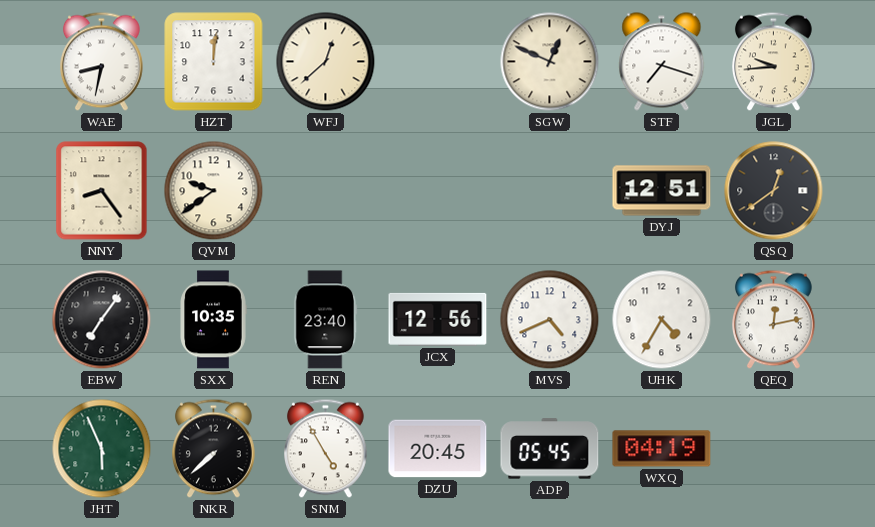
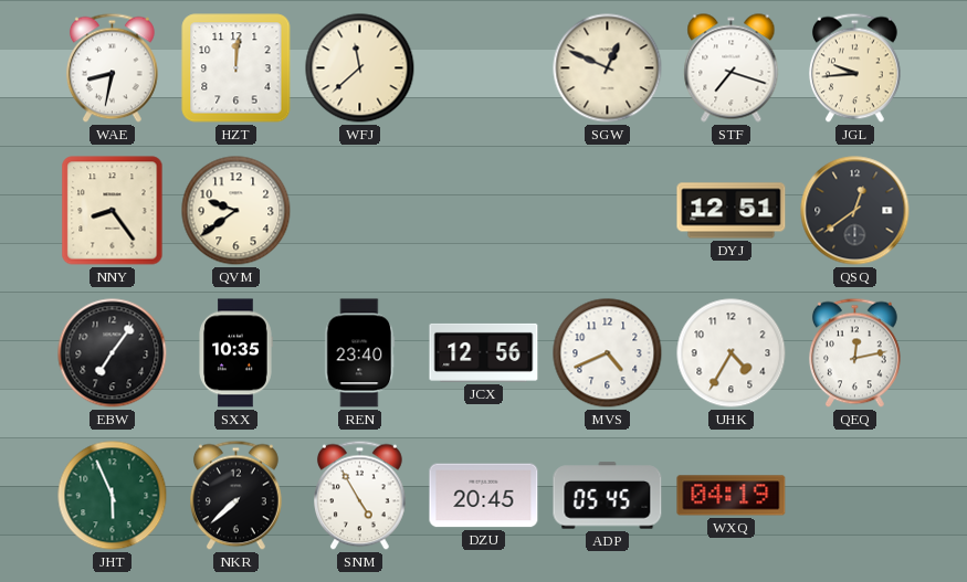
WFJ: 12:38 -> 11:38
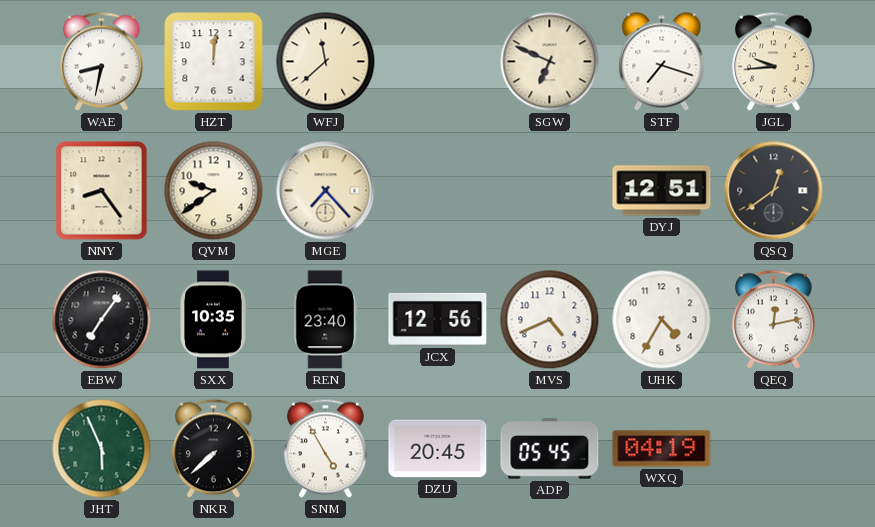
SGW: 12:49 -> 6:49
MGE: none -> 7:23
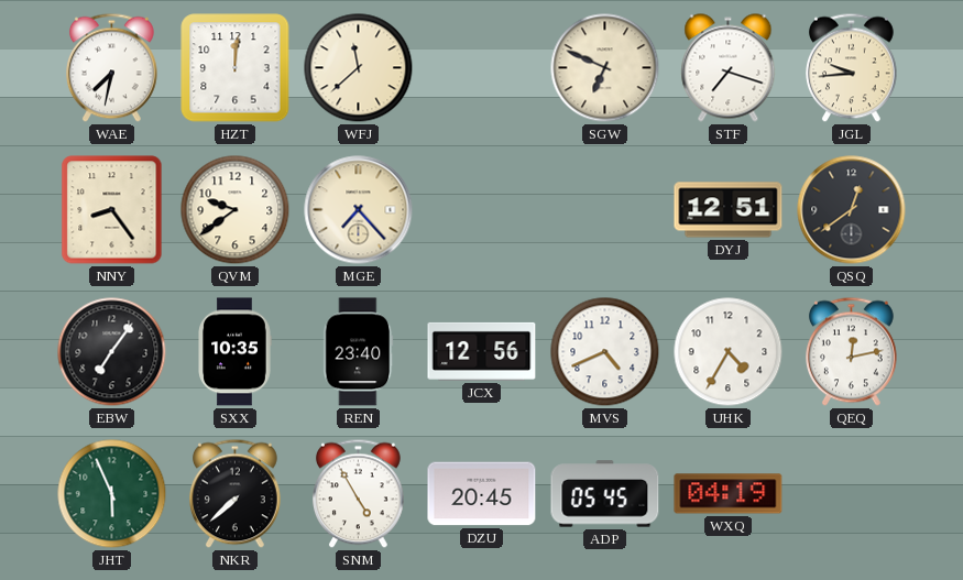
WAE: 8:32 -> 7:32
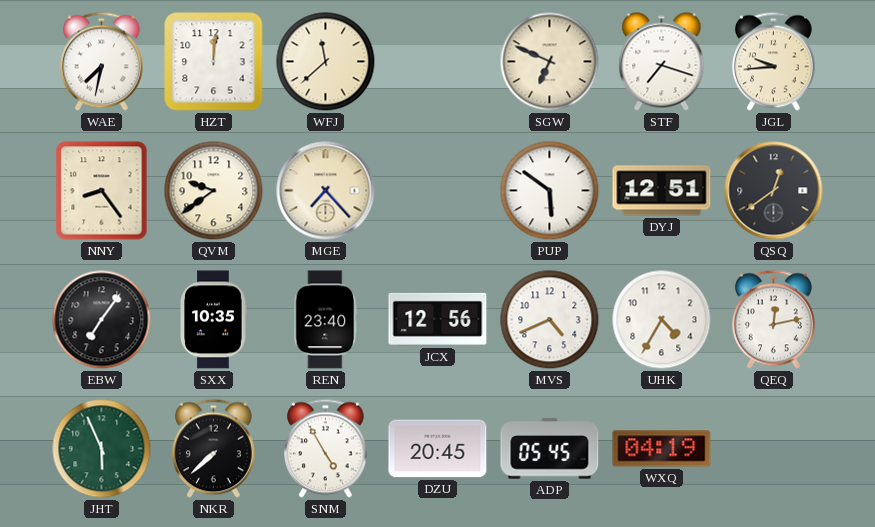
PUP: none -> 5:51
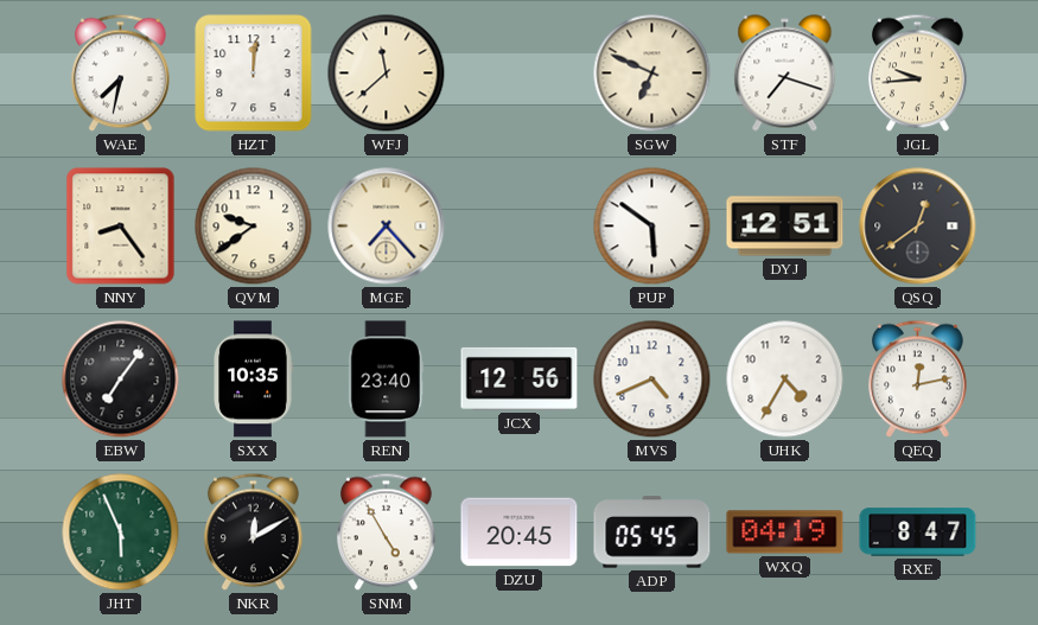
NKR: 7:38 -> 12:10
RXE: none -> 8:47
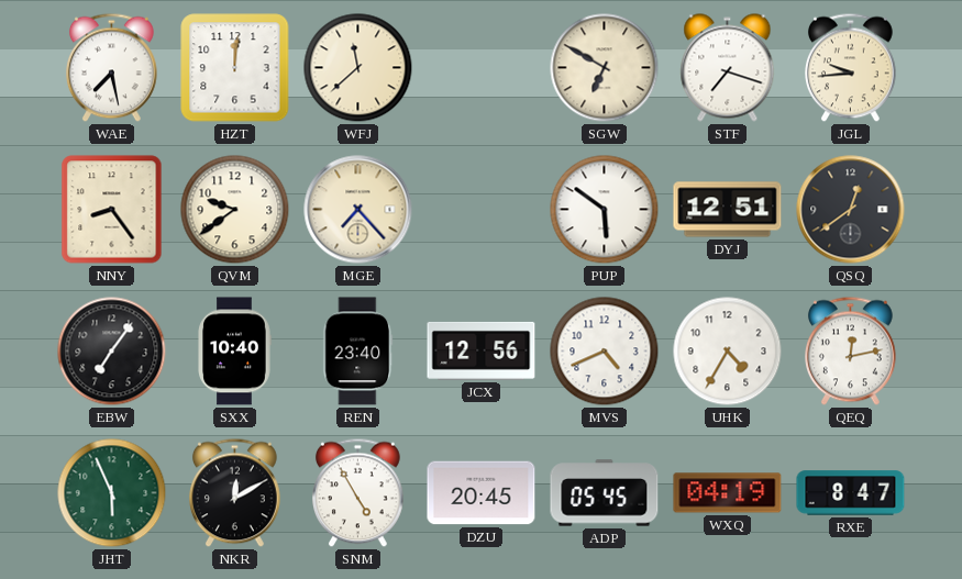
WAE: 7:32 -> 7:28
SGW: 6:49 -> 6:50
SXX: 10:35 -> 10:40
